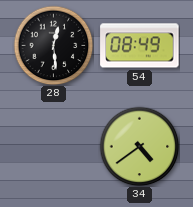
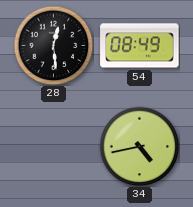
34: 4:39 -> 4:43
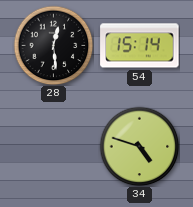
54: 08:49 -> 15:14
34: 4:43 -> 4:48
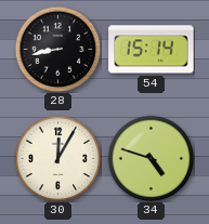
28: 12:29 -> 8:43
30: none -> 12:05
